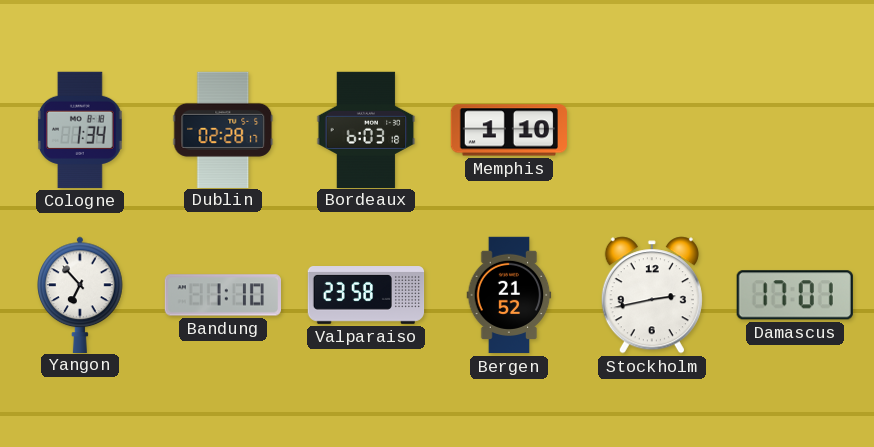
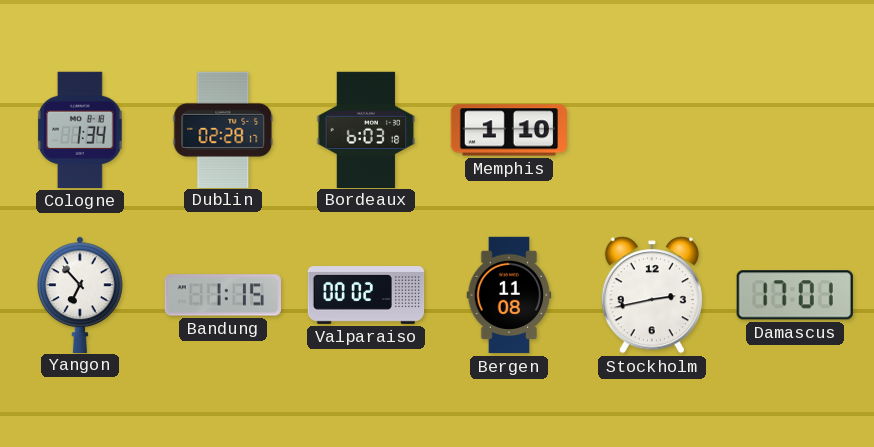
Bandung: 1:10 -> 1:15
Valparaiso: 23:58 -> 00:02
Bergen: 21:52 -> 11:08
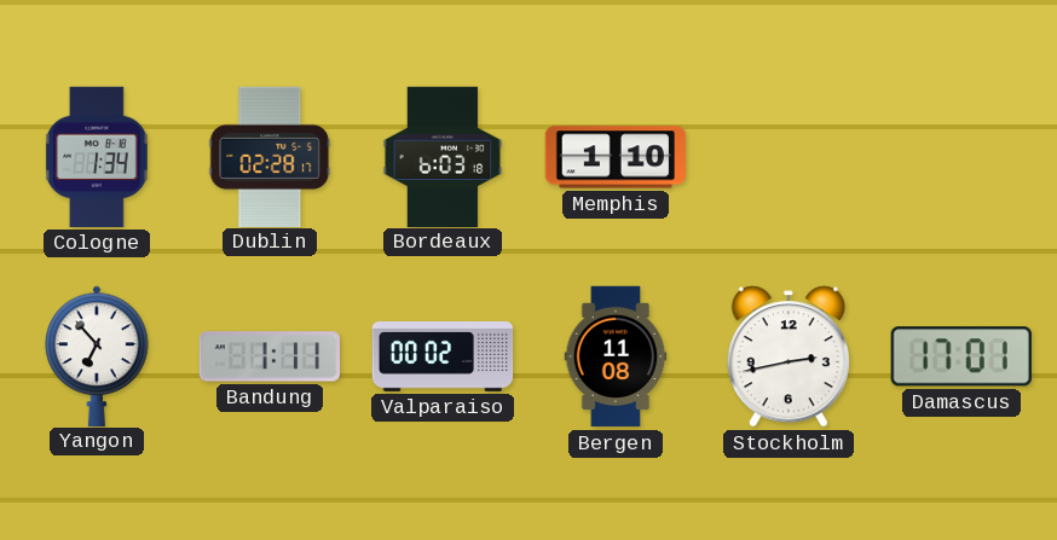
Bandung: 1:15 -> 1:11
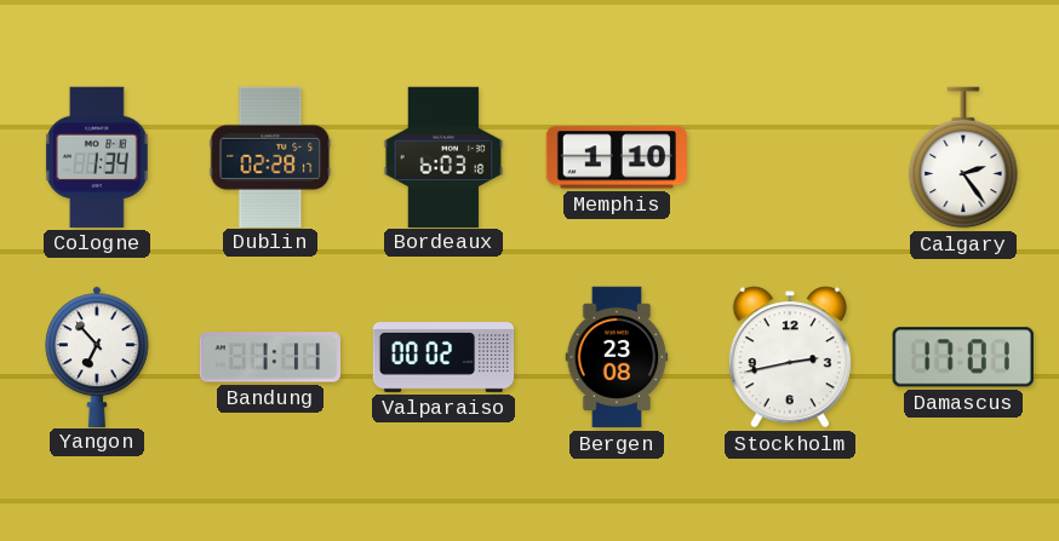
Calgary: none -> 2:24
Bergen: 11:08 -> 23:08
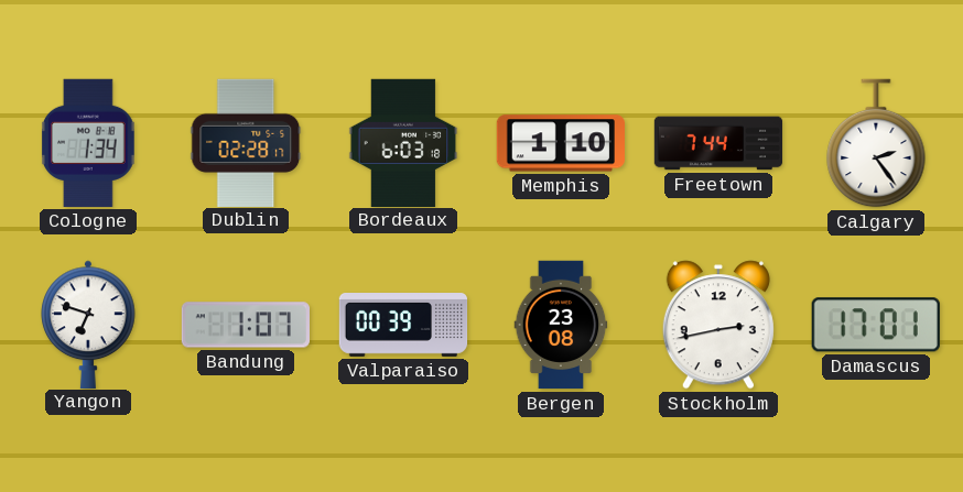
Freetown: none -> 7:44
Yangon: 6:53 -> 6:48
Bandung: 1:11 -> 1:07
Valparaiso: 00:02 -> 00:39
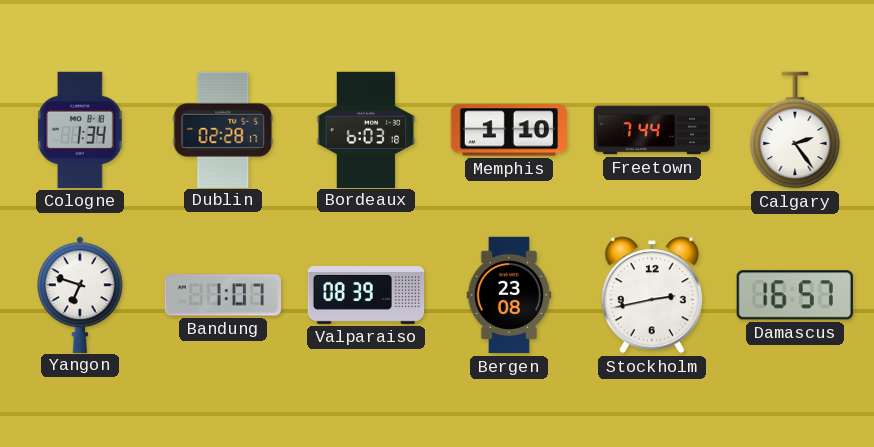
Valparaiso: 00:39 -> 08:39
Damascus: 17:01 -> 16:57
